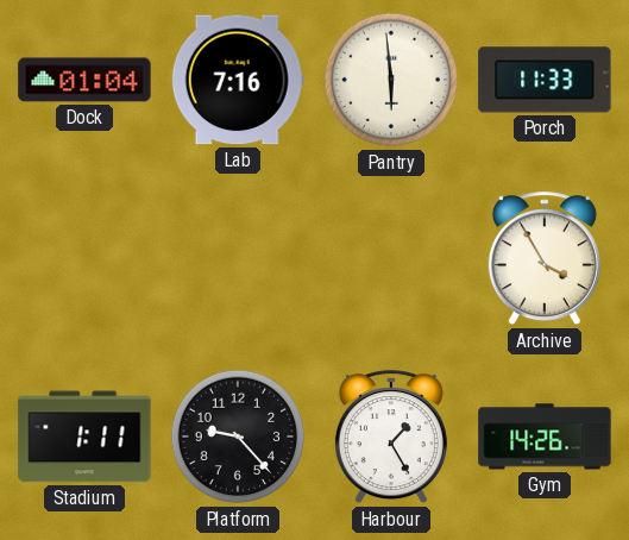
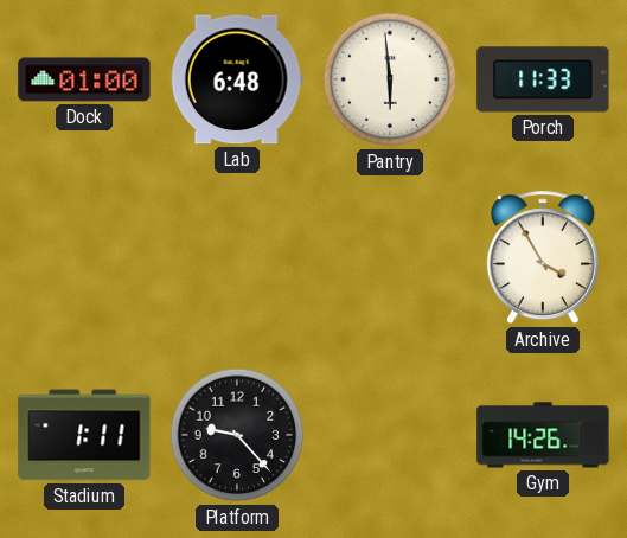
Dock: 01:04 -> 01:00
Lab: 7:16 -> 6:48
Harbour: 1:25 -> none
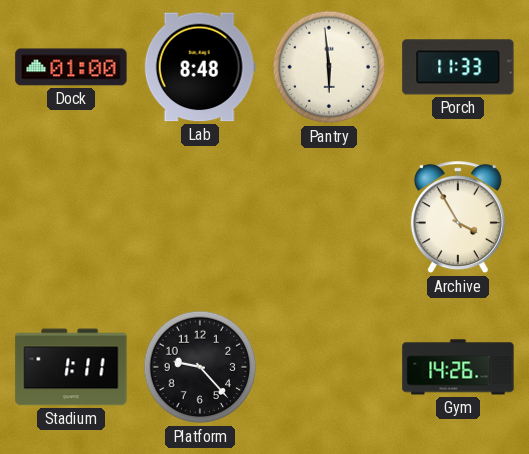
Lab: 6:48 -> 8:48
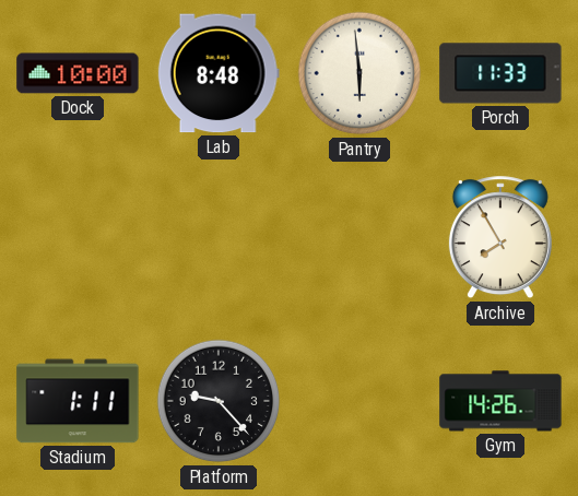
Dock: 01:00 -> 10:00
Archive: 3:55 -> 7:55
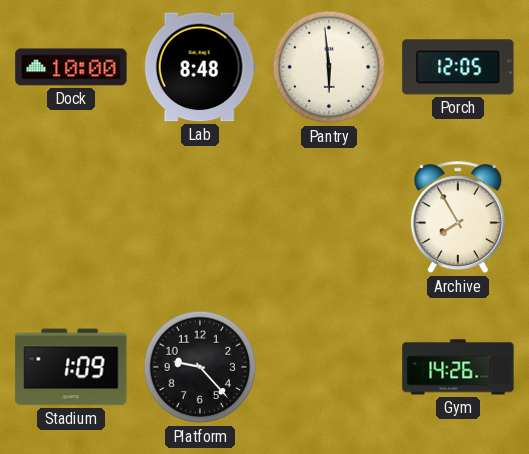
Porch: 11:33 -> 12:05
Stadium: 1:11 -> 1:09
